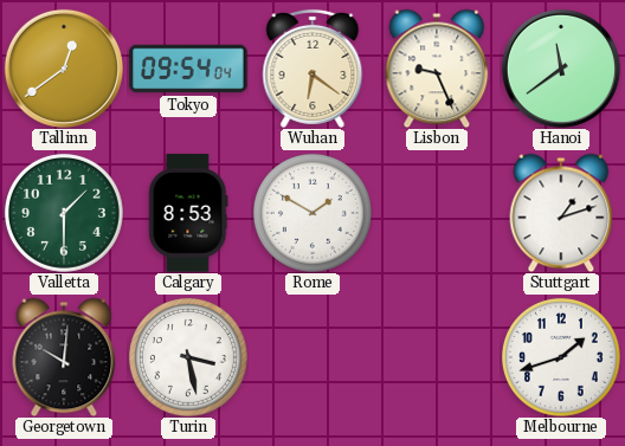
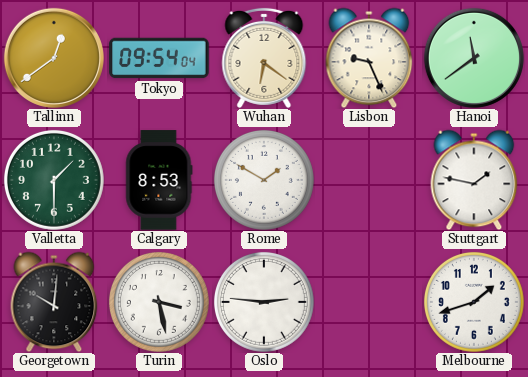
Stuttgart: 1:12 -> 1:47
Oslo: none -> 2:46
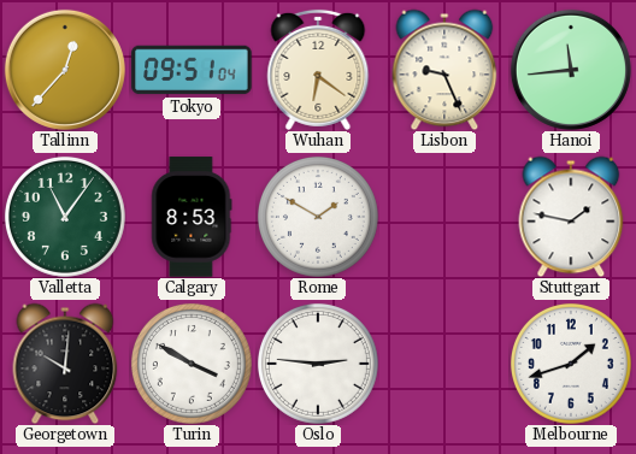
Tallinn: 12:39 -> 12:37
Tokyo: 09:54 -> 09:51
Hanoi: 11:39 -> 11:44
Valletta: 1:30 -> 11:06
Turin: 3:28 -> 3:50
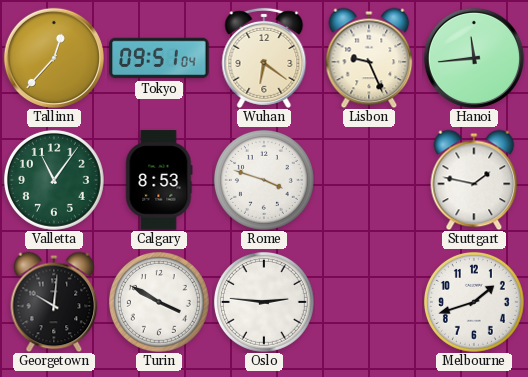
Rome: 1:50 -> 3:48
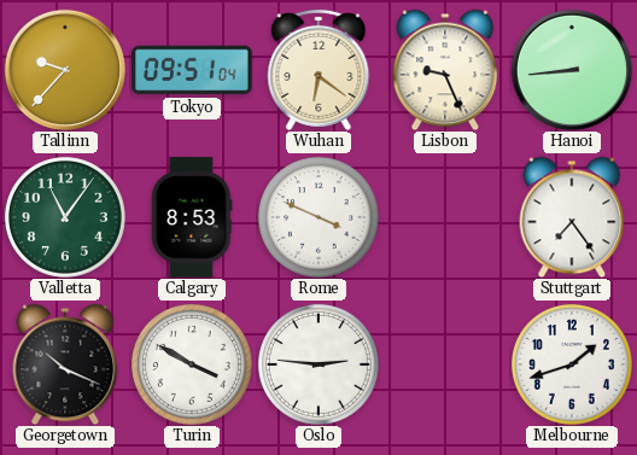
Tallinn: 12:37 -> 9:37
Hanoi: 11:44 -> 8:44
Rome: 3:48 -> 3:49
Stuttgart: 1:47 -> 7:24
Georgetown: 10:01 -> 10:19
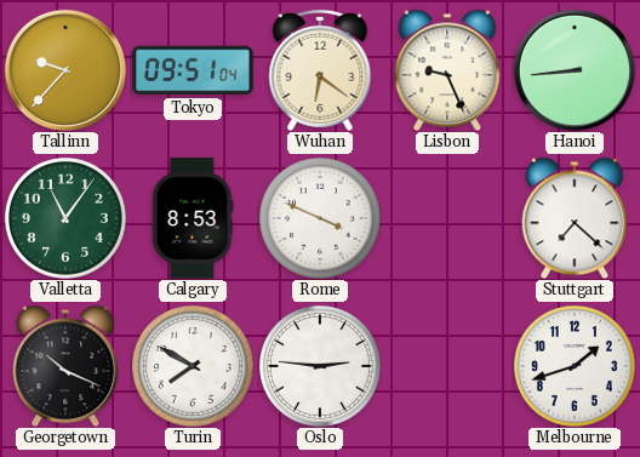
Stuttgart: 7:24 -> 7:22
Turin: 3:50 -> 7:50
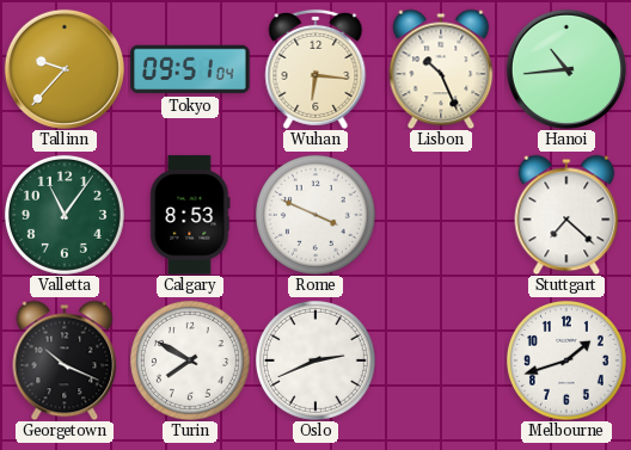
Wuhan: 6:21 -> 6:16
Lisbon: 9:26 -> 10:26
Hanoi: 8:44 -> 10:44
Oslo: 2:46 -> 2:41
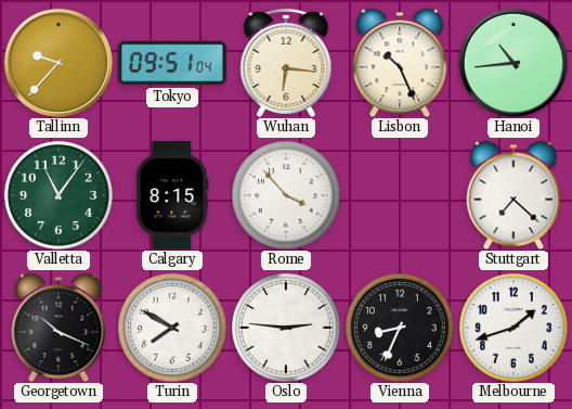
Calgary: 8:53 -> 8:15
Rome: 3:49 -> 3:53
Oslo: 2:41 -> 2:46
Vienna: none -> 8:34
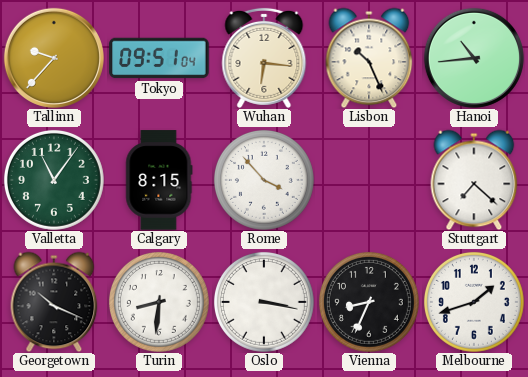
Turin: 7:50 -> 8:31
Oslo: 2:46 -> 3:17
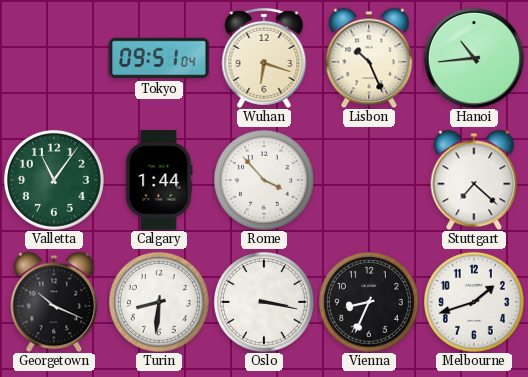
Tallinn: 9:37 -> none
Wuhan: 6:16 -> 6:18
Calgary: 8:15 -> 1:44
